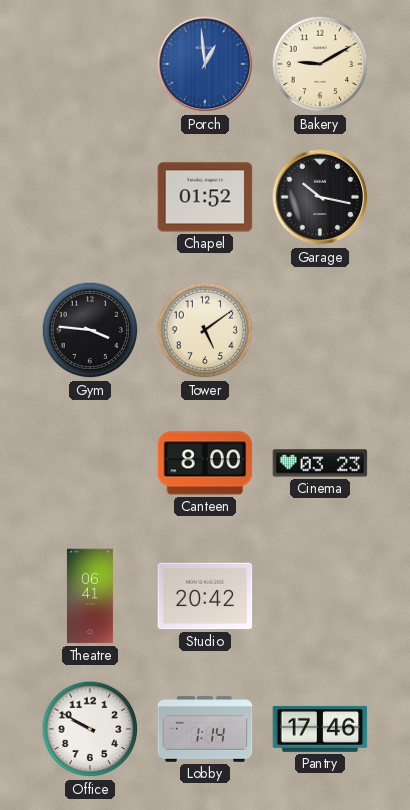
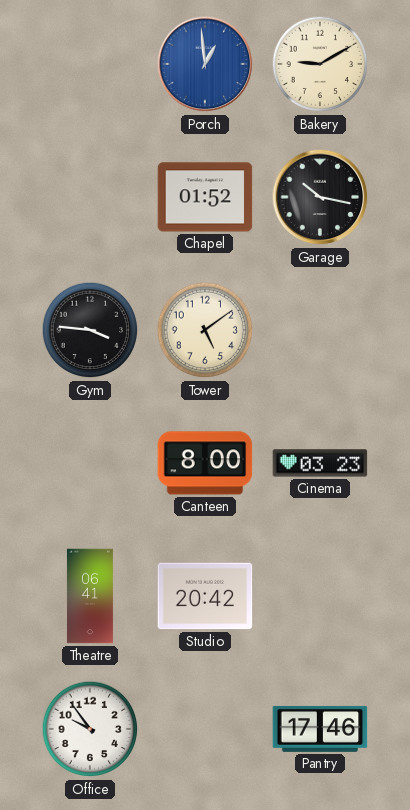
Office: 9:50 -> 9:54
Lobby: 1:14 -> none
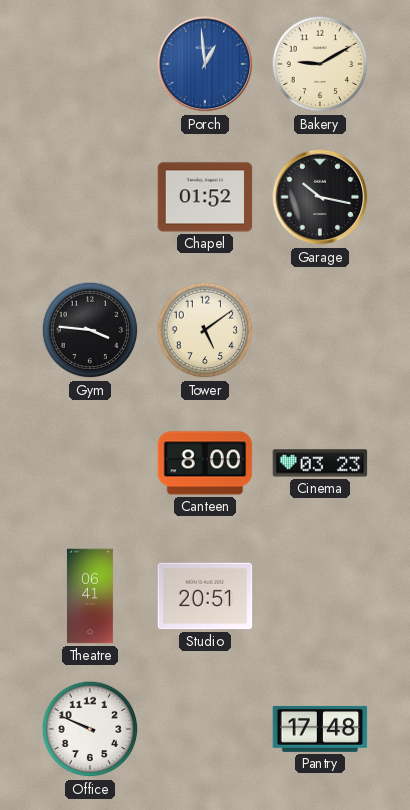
Studio: 20:42 -> 20:51
Office: 9:54 -> 9:49
Pantry: 17:46 -> 17:48
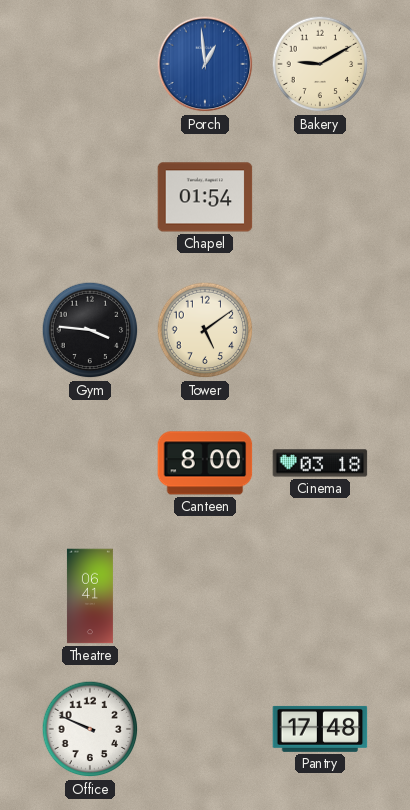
Chapel: 01:52 -> 01:54
Garage: 10:17 -> none
Cinema: 03:23 -> 03:18
Studio: 20:51 -> none
